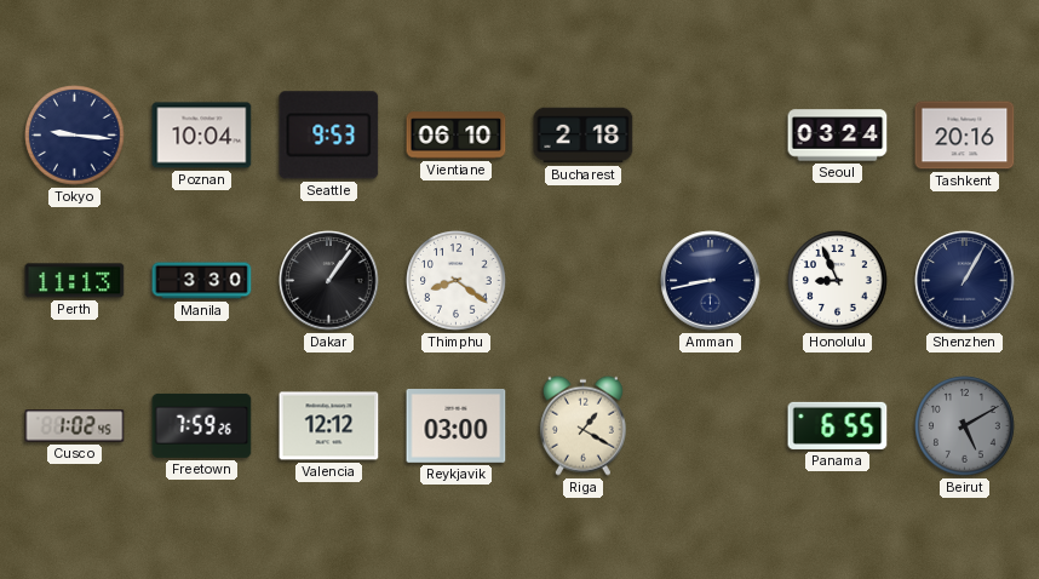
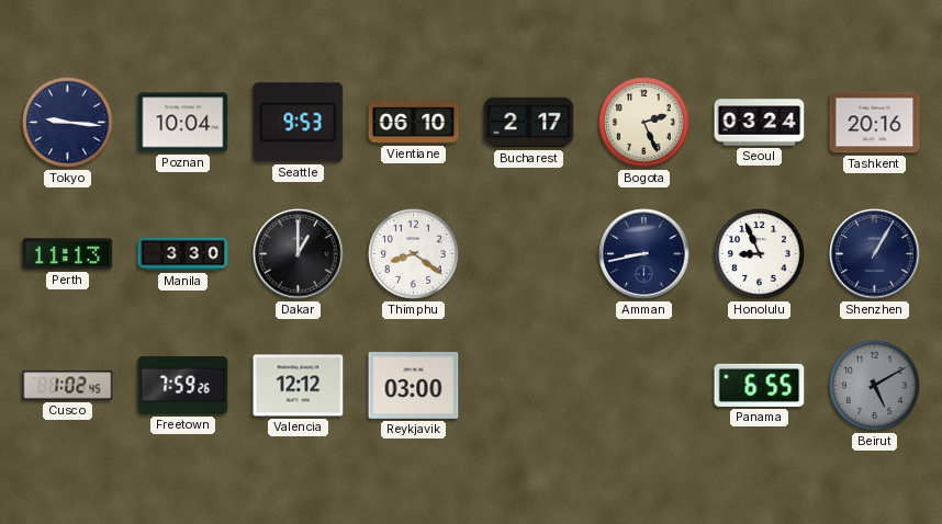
Bucharest: 2:18 -> 2:17
Bogota: none -> 2:26
Dakar: 1:06 -> 1:00
Riga: 1:20 -> none
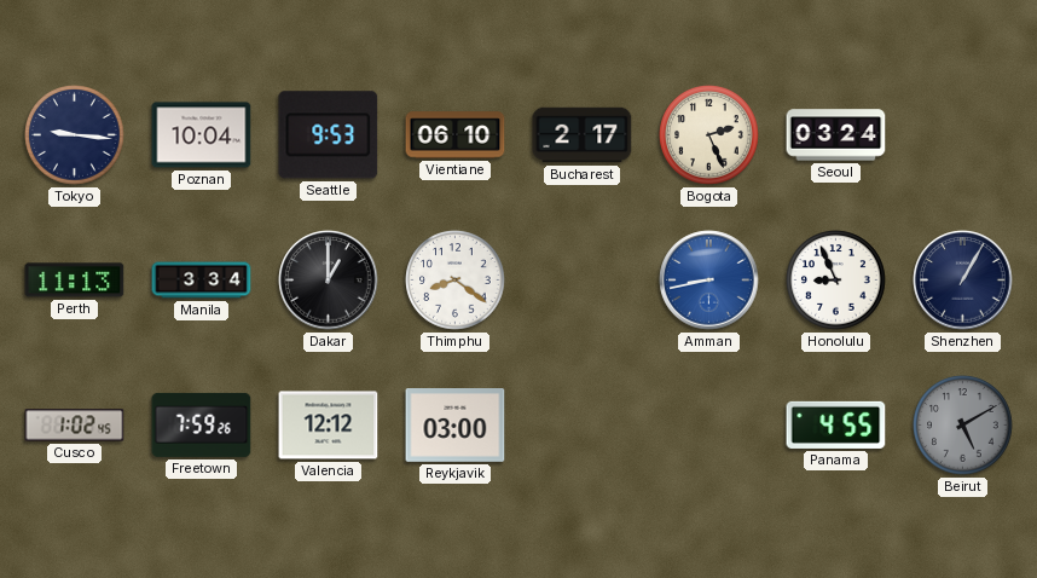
Tashkent: 20:16 -> none
Manila: 3:30 -> 3:34
Amman dial: navy -> blue
Panama: 6:55 -> 4:55
